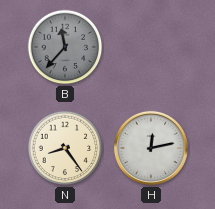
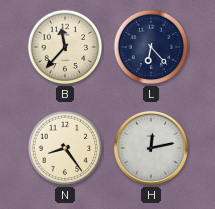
B dial: grey -> cream
L: none -> 6:23
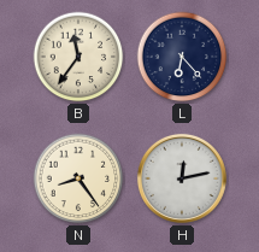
B: 11:37 -> 11:36
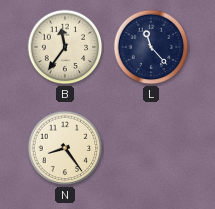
L: 6:23 -> 11:23
H: 12:13 -> none
